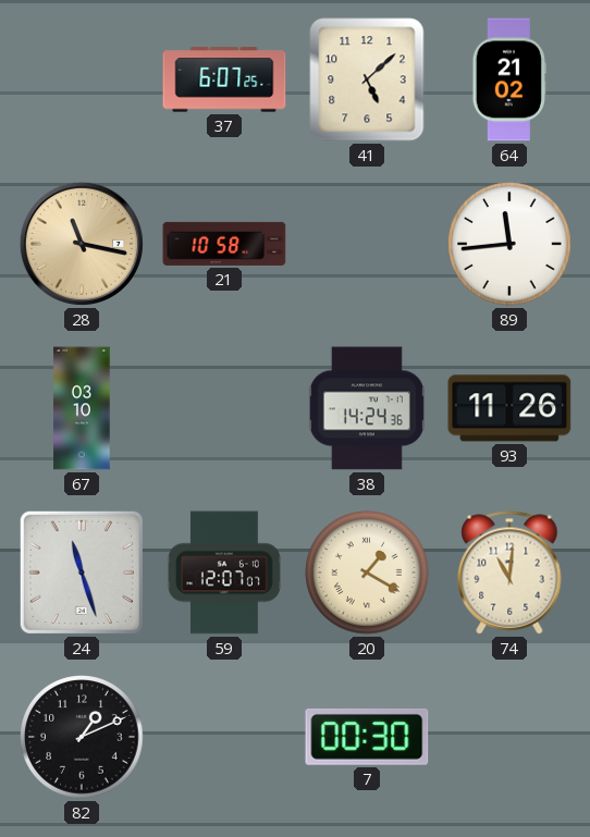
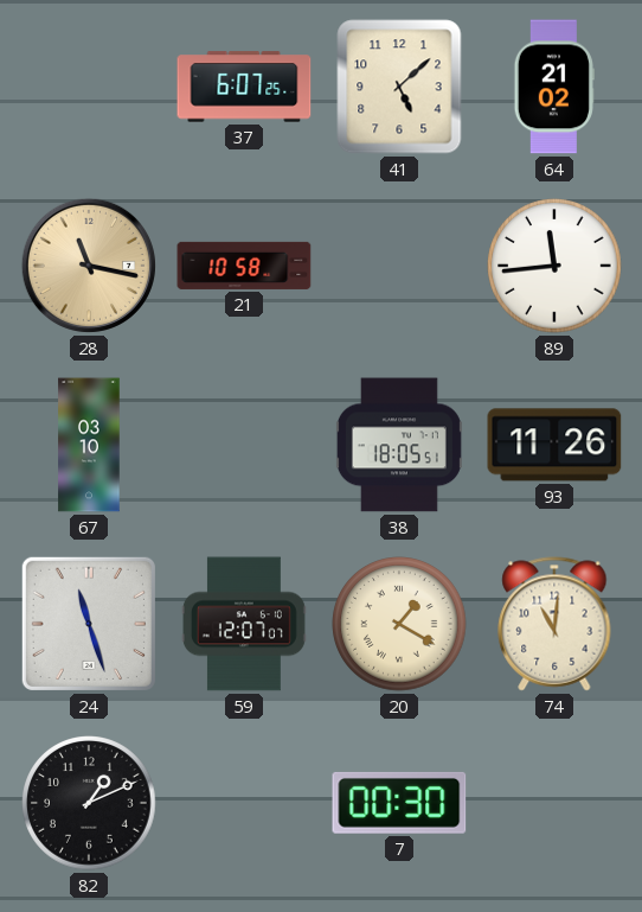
38: 14:24 -> 18:05
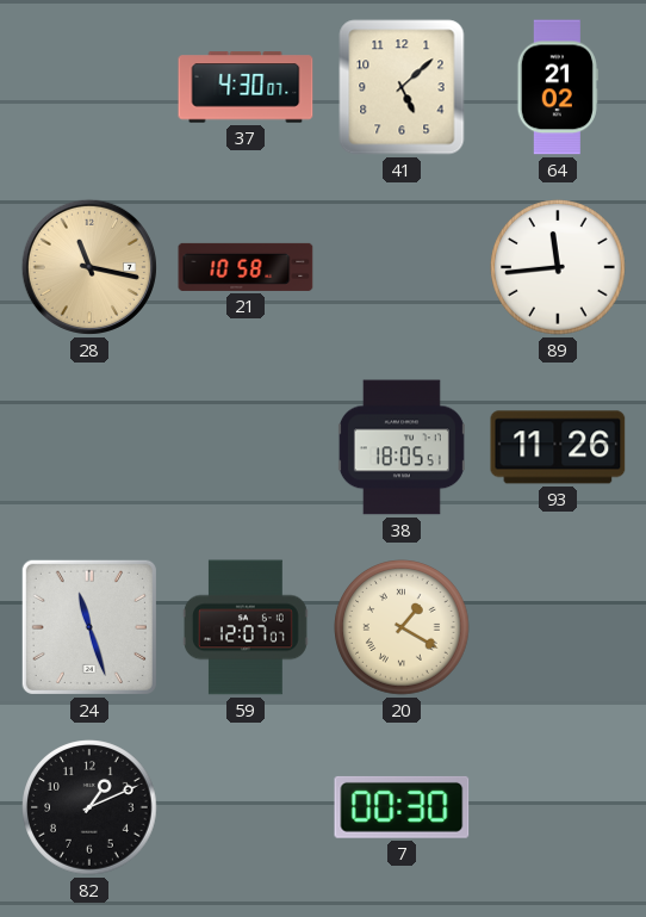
37: 6:07 -> 4:30
67: 03:10 -> none
74: 11:01 -> none
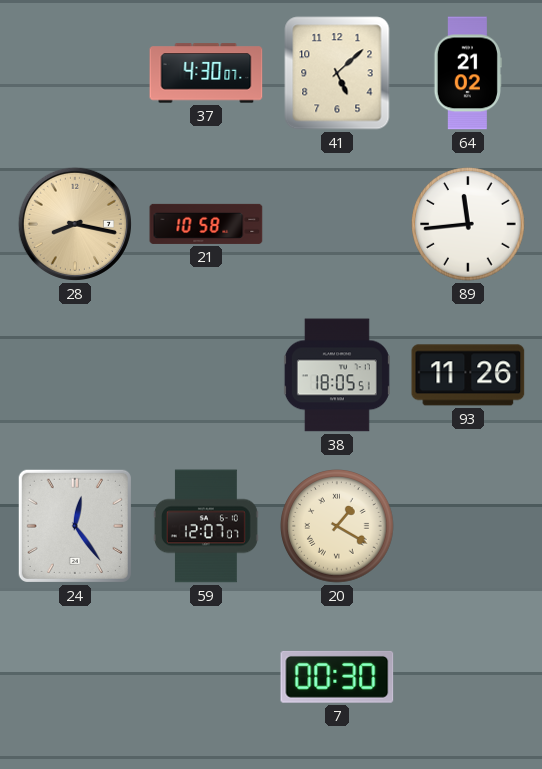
28: 11:17 -> 8:17
24: 11:27 -> 12:24
82: 1:11 -> none
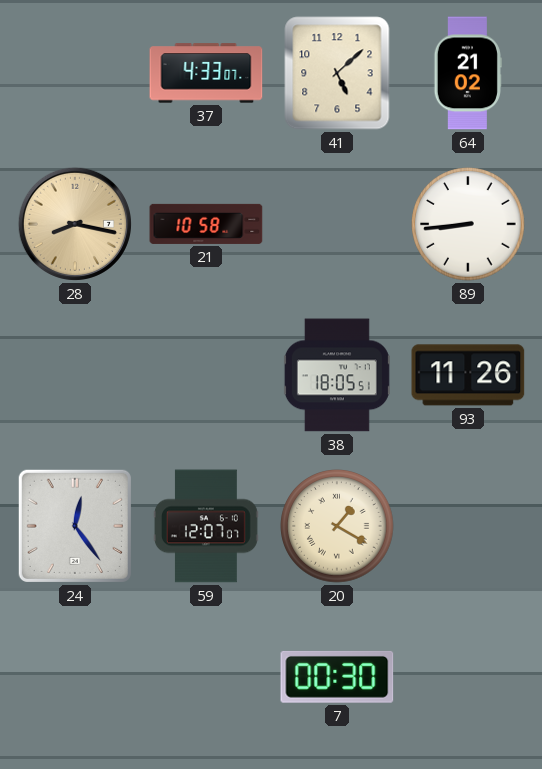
37: 4:30 -> 4:33
89: 11:44 -> 8:44
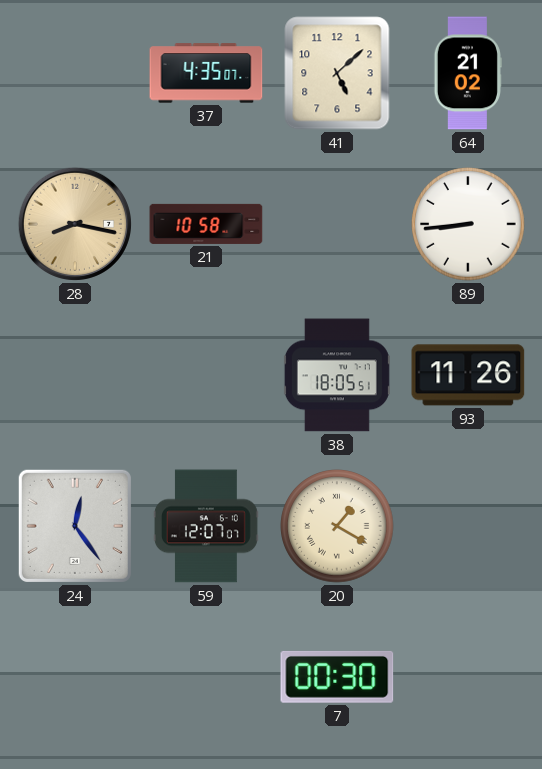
37: 4:33 -> 4:35
